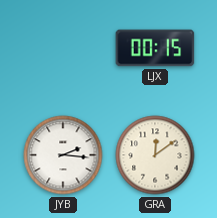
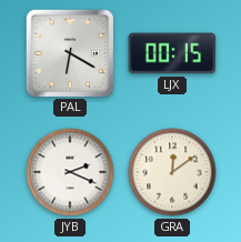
PAL: none -> 6:20
JYB: 2:16 -> 2:19
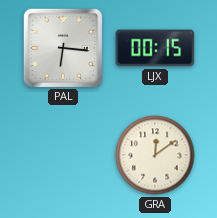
PAL: 6:20 -> 6:16
JYB: 2:19 -> none
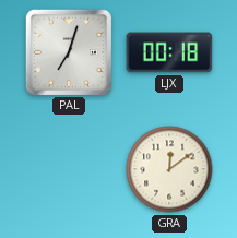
PAL: 6:16 -> 7:03
LJX: 00:15 -> 00:18
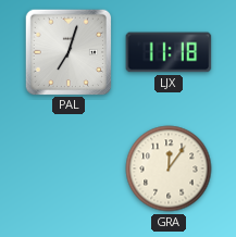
LJX: 00:18 -> 11:18
GRA: 12:09 -> 12:06
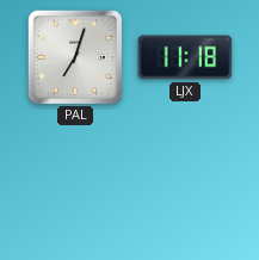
GRA: 12:06 -> none
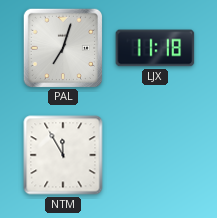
NTM: none -> 11:55
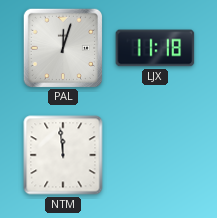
PAL: 7:03 -> 12:03
NTM: 11:55 -> 11:59
